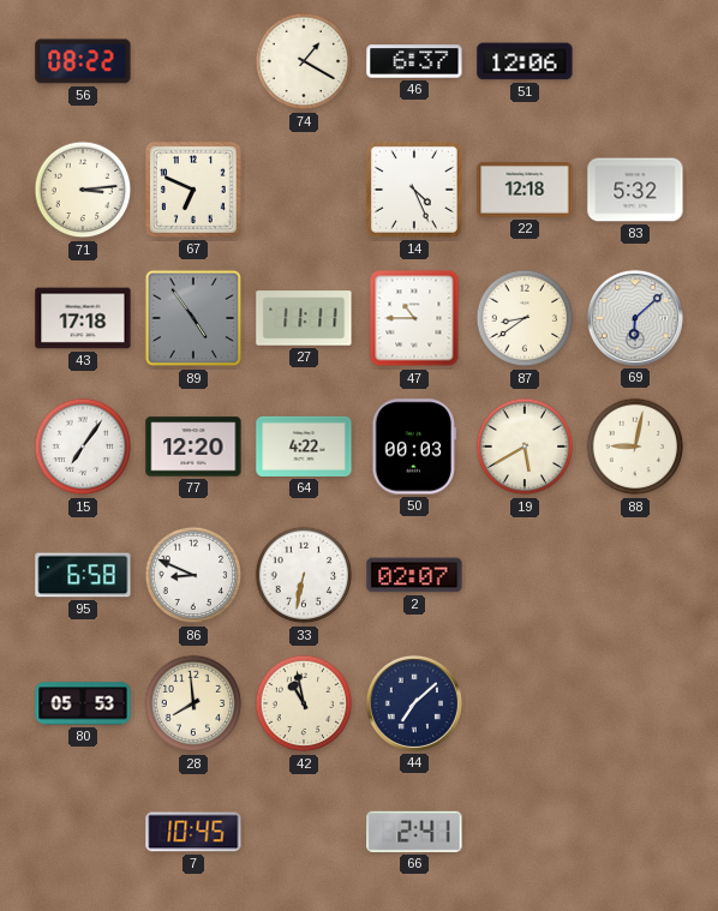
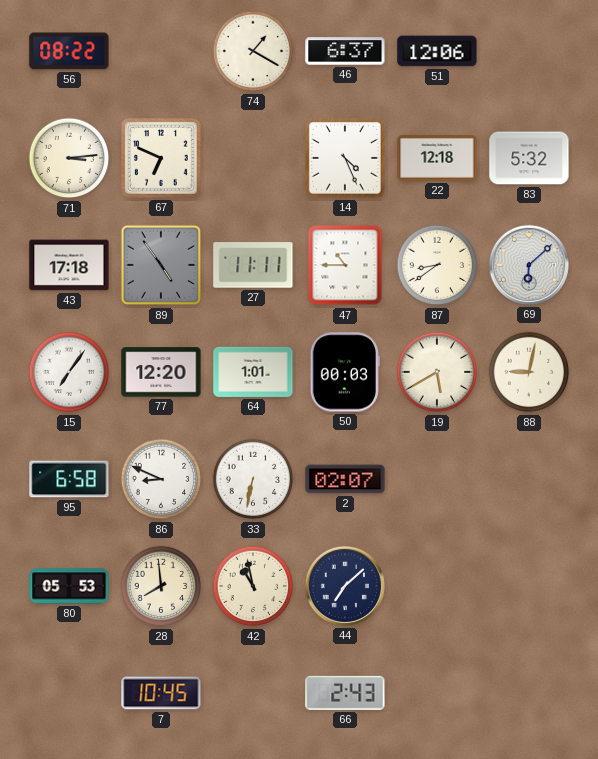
64: 4:22 -> 1:01
66: 2:41 -> 2:43
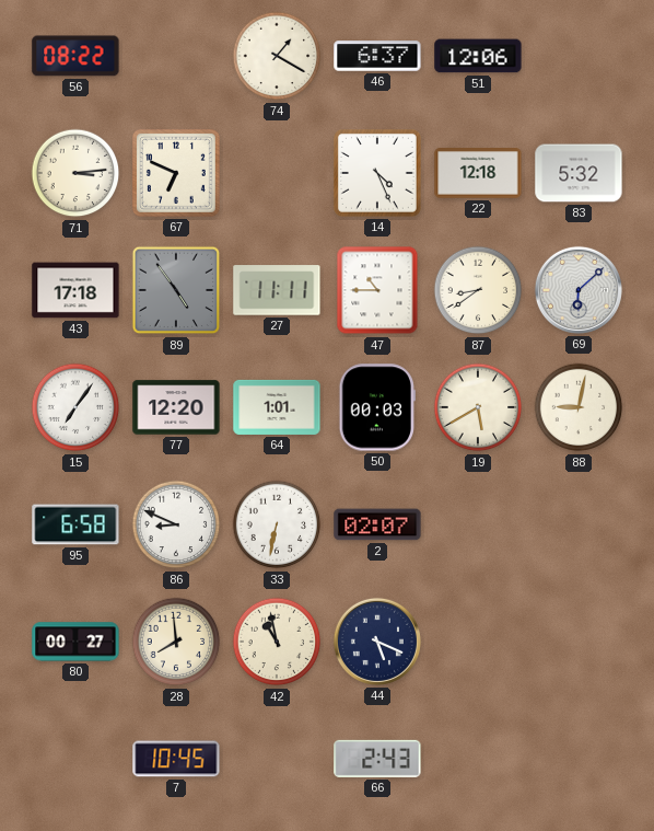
80: 05:53 -> 00:27
44: 7:08 -> 5:19
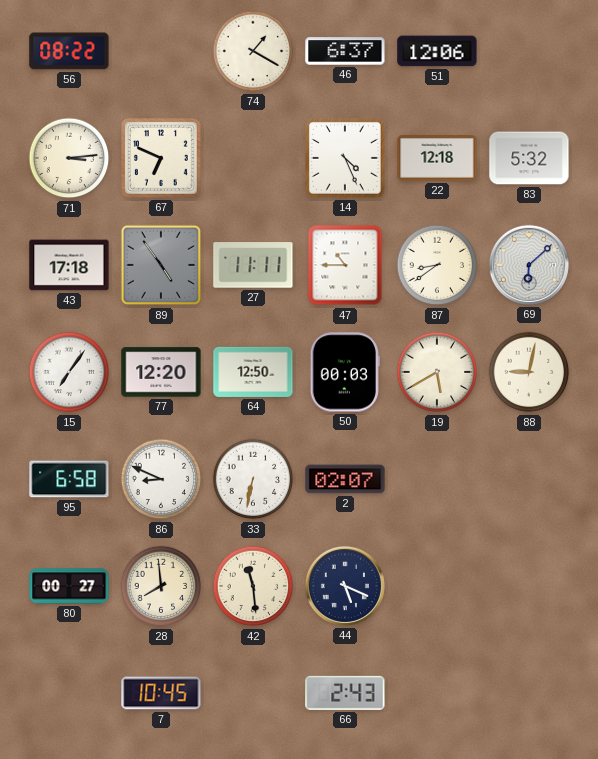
64: 1:01 -> 12:50
42: 10:58 -> 11:29
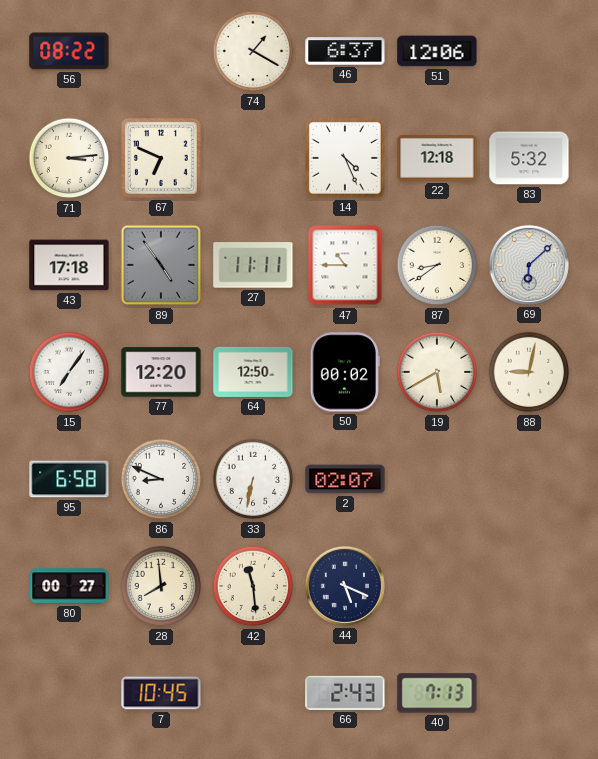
50: 00:03 -> 00:02
40: none -> 7:13
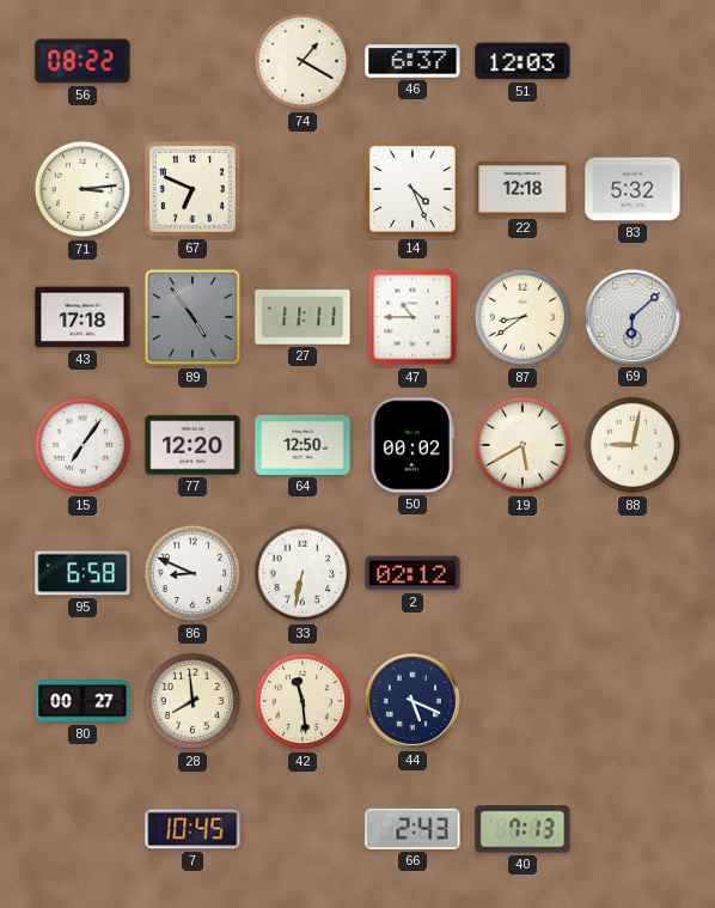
51: 12:06 -> 12:03
2: 02:07 -> 02:12
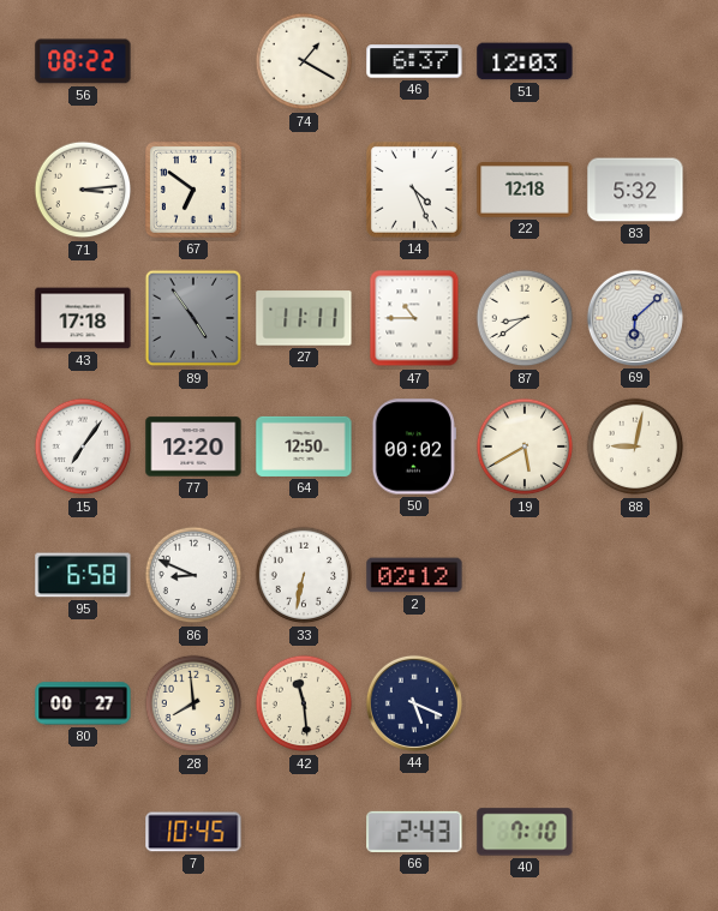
67: 6:49 -> 6:51
40: 7:13 -> 7:10
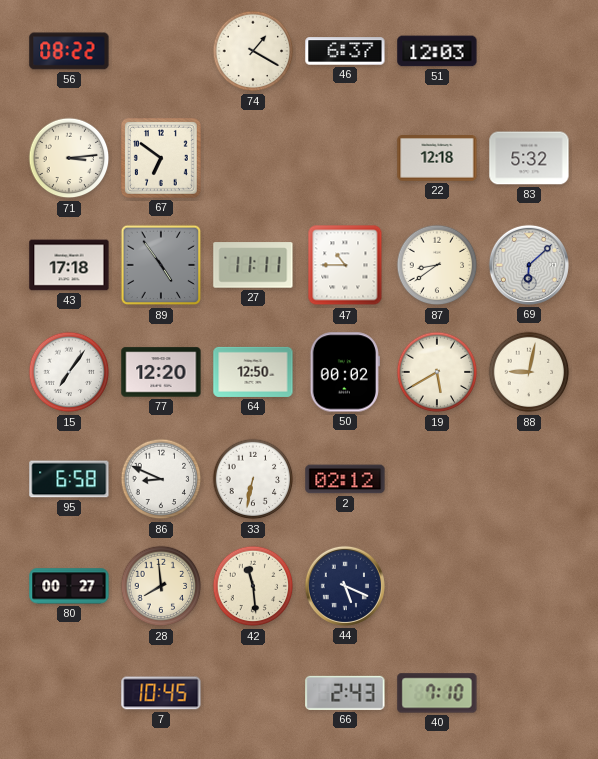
14: 4:26 -> none
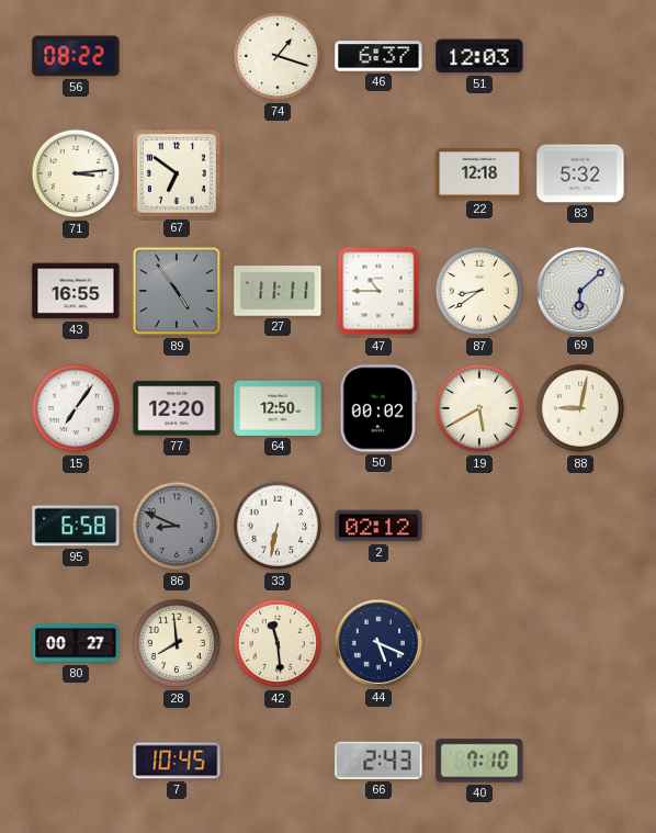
74: 1:20 -> 1:18
43: 17:18 -> 16:55
86 dial: white -> grey
